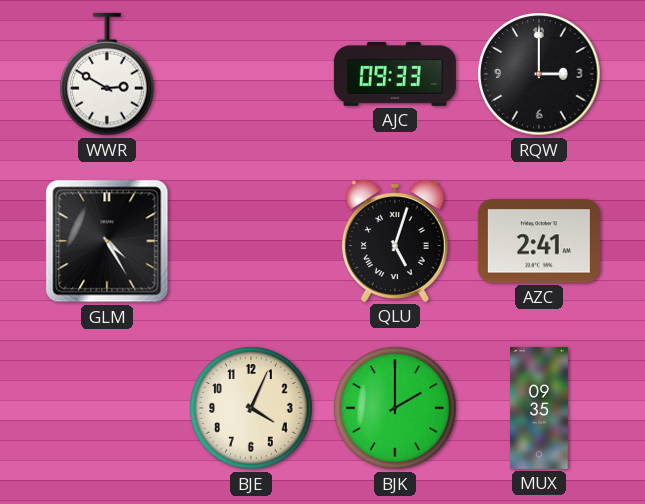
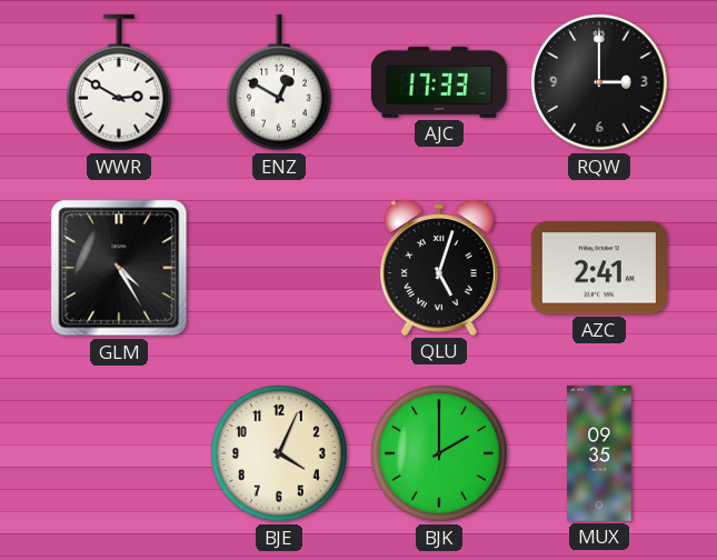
ENZ: none -> 12:50
AJC: 09:33 -> 17:33
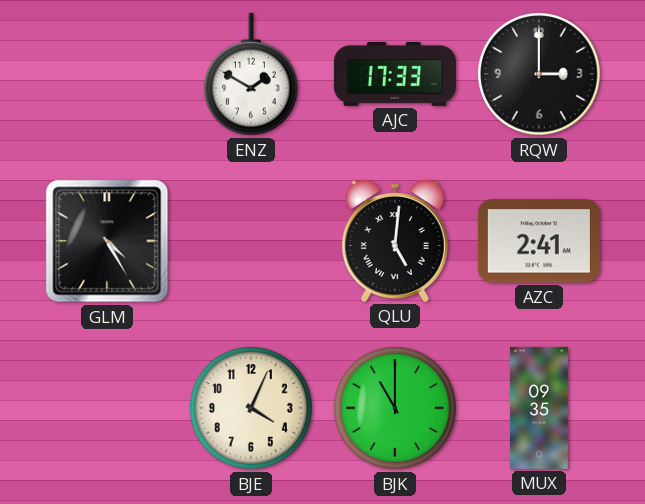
WWR: 2:50 -> none
ENZ: 12:50 -> 1:50
QLU: 5:03 -> 5:01
BJK: 2:00 -> 11:00
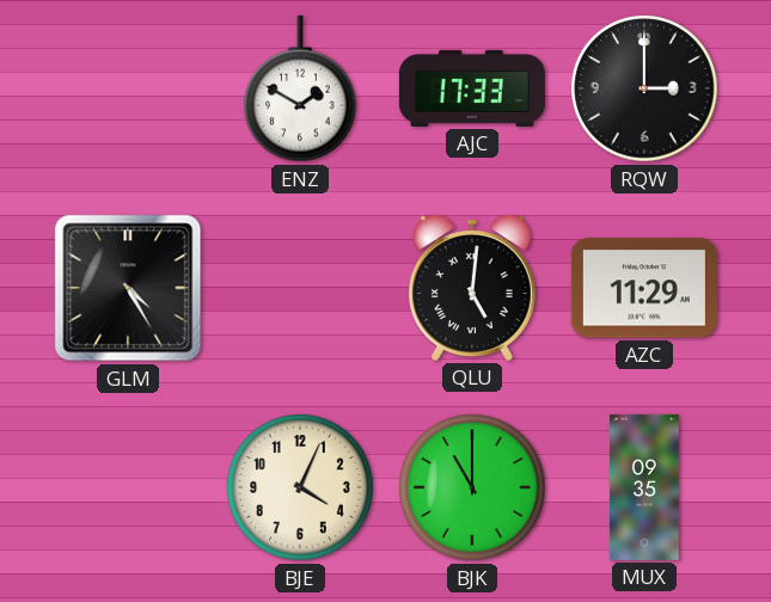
AZC: 2:41 -> 11:29
